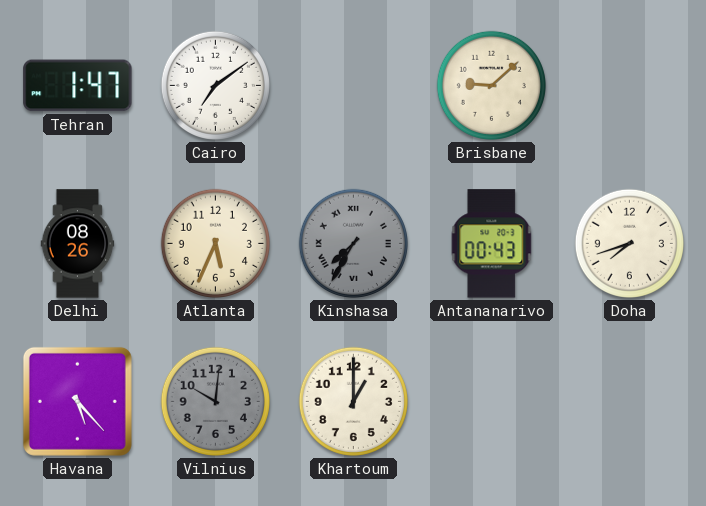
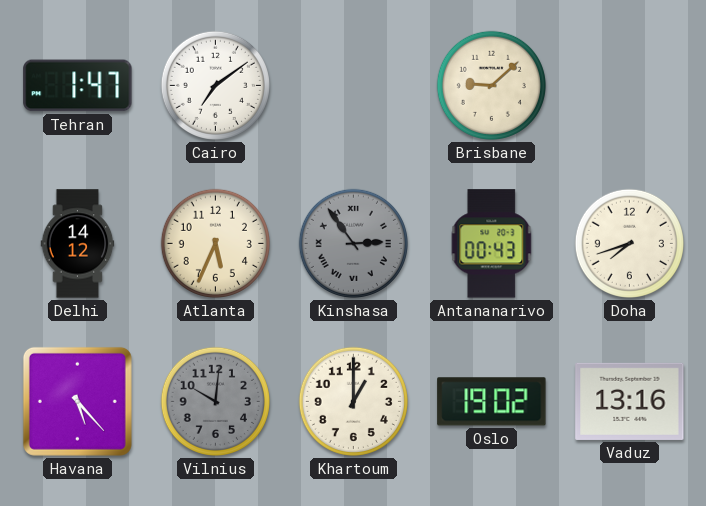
Delhi: 08:26 -> 14:12
Kinshasa: 7:35 -> 2:54
Oslo: none -> 19:02
Vaduz: none -> 13:16
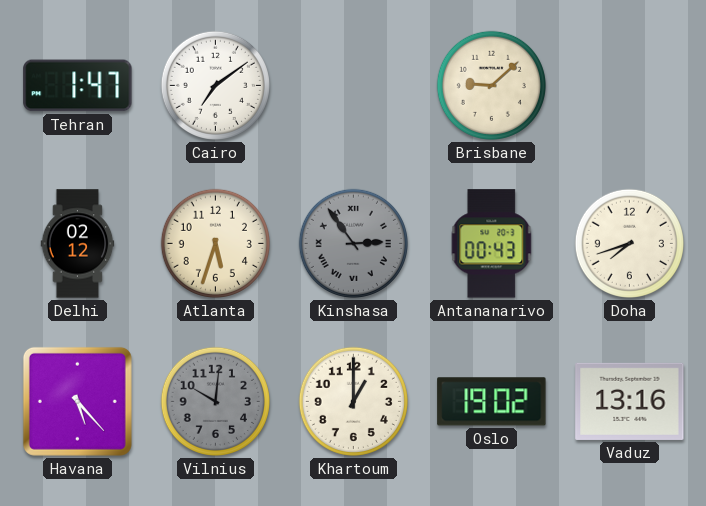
Delhi: 14:12 -> 02:12
Atlanta: 5:34 -> 5:33
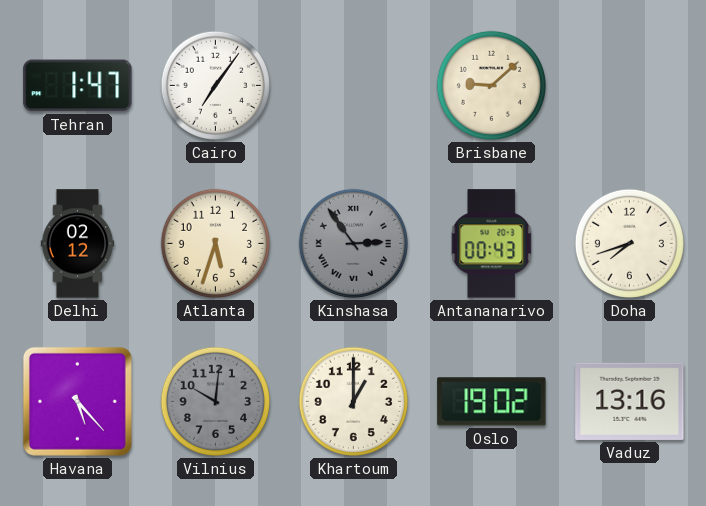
Cairo: 7:09 -> 7:06
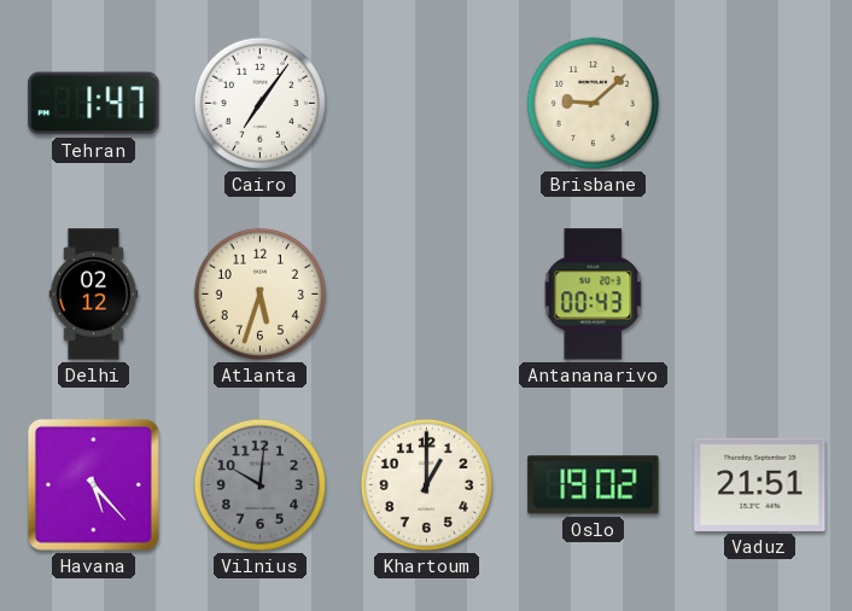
Kinshasa: 2:54 -> none
Doha: 7:42 -> none
Vaduz: 13:16 -> 21:51
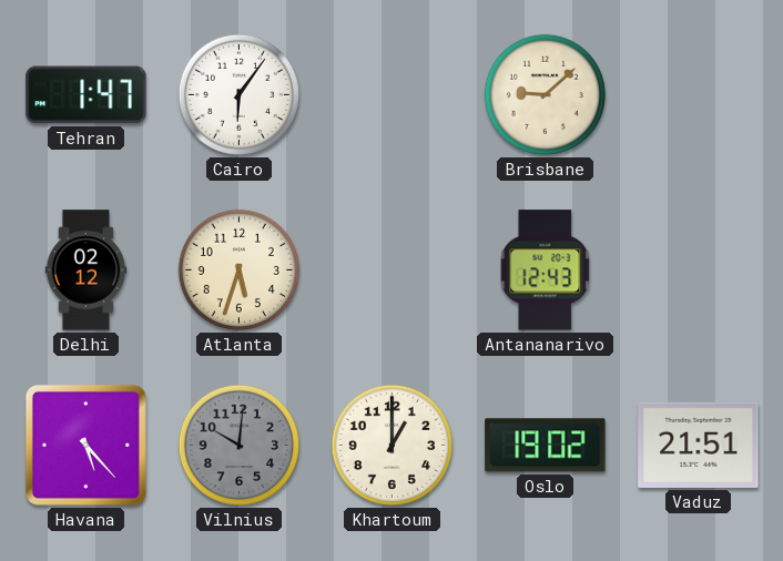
Cairo: 7:06 -> 6:06
Antananarivo: 00:43 -> 12:43
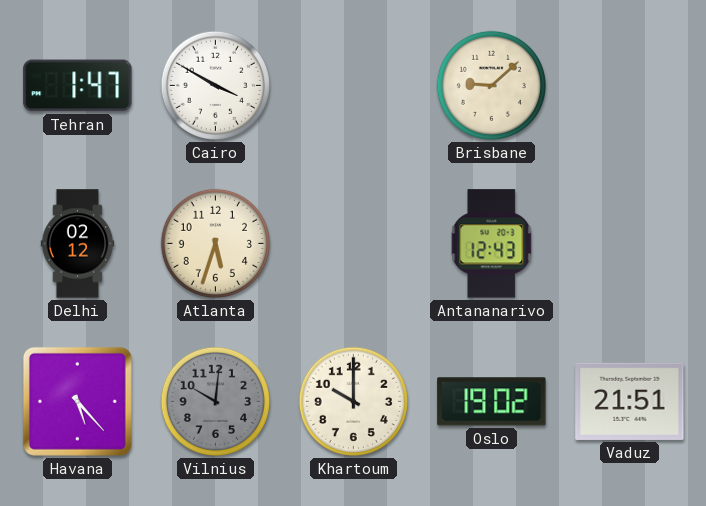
Cairo: 6:06 -> 3:50
Khartoum: 1:00 -> 10:00
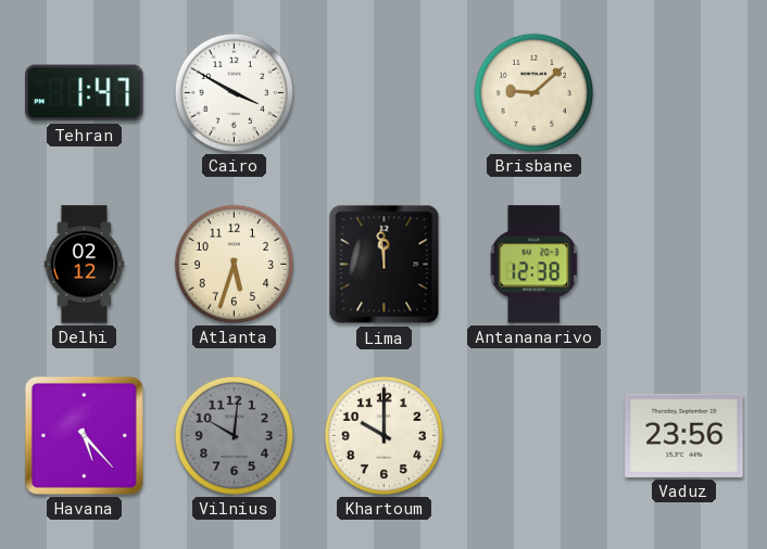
Lima: none -> 11:59
Antananarivo: 12:43 -> 12:38
Oslo: 19:02 -> none
Vaduz: 21:51 -> 23:56
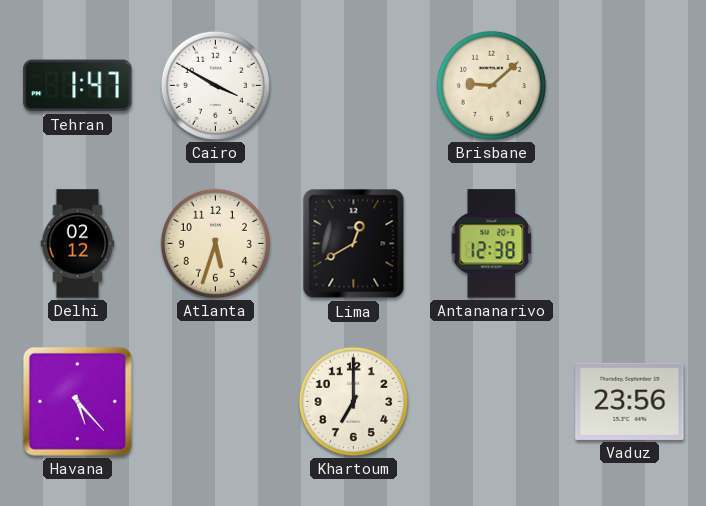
Lima: 11:59 -> 12:40
Vilnius: 10:01 -> none
Khartoum: 10:00 -> 7:00
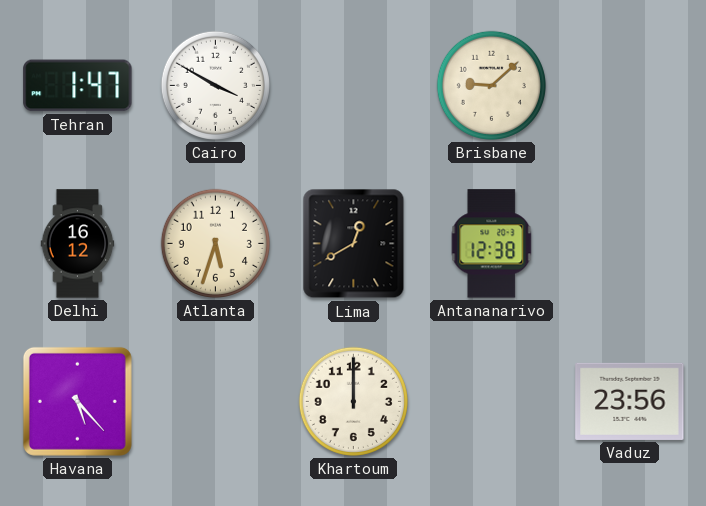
Delhi: 02:12 -> 16:12
Khartoum: 7:00 -> 12:00
